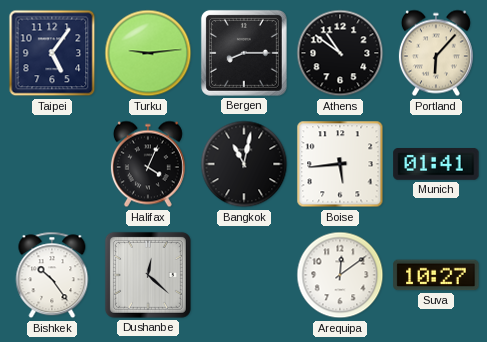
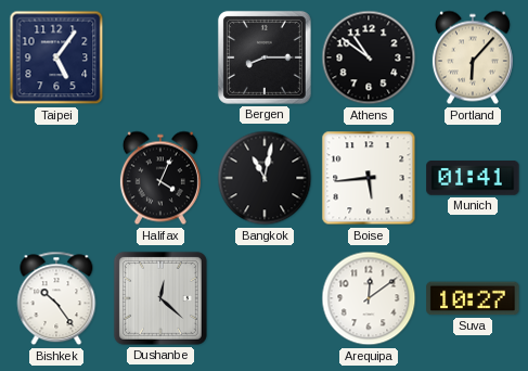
Turku: 9:14 -> none
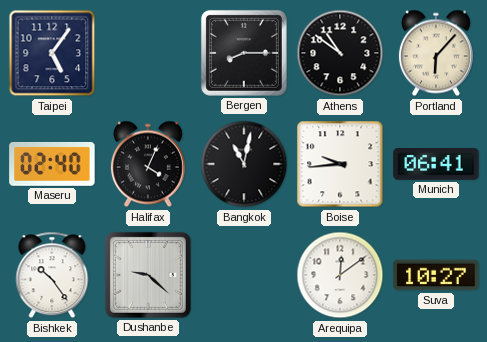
Maseru: none -> 02:40
Boise: 5:44 -> 9:44
Munich: 01:41 -> 06:41
Dushanbe: 12:22 -> 9:22
